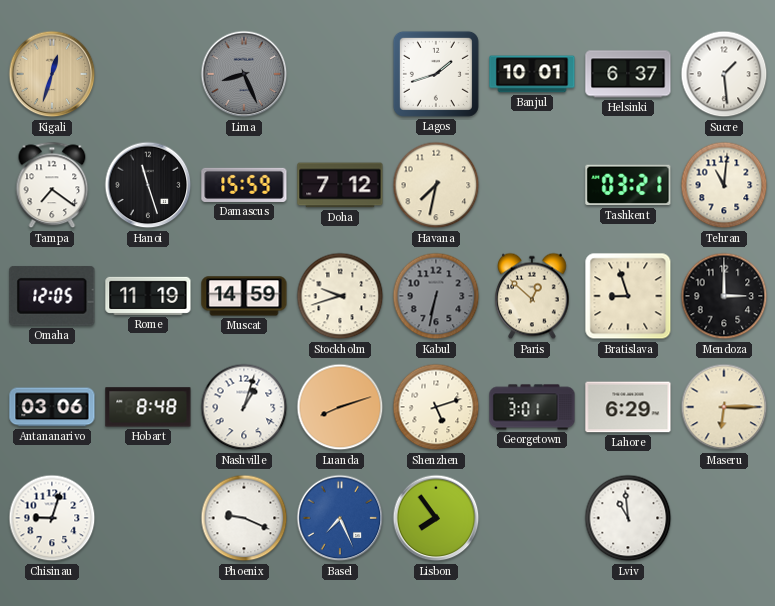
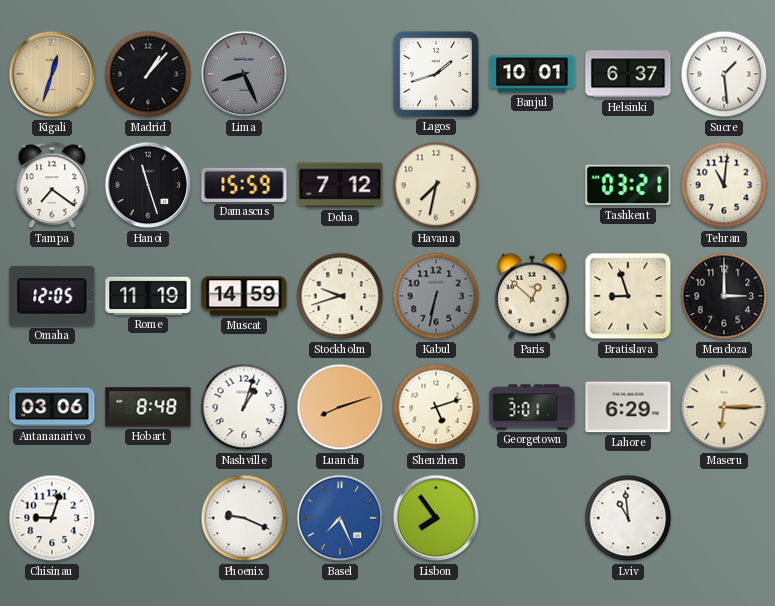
Madrid: none -> 1:07
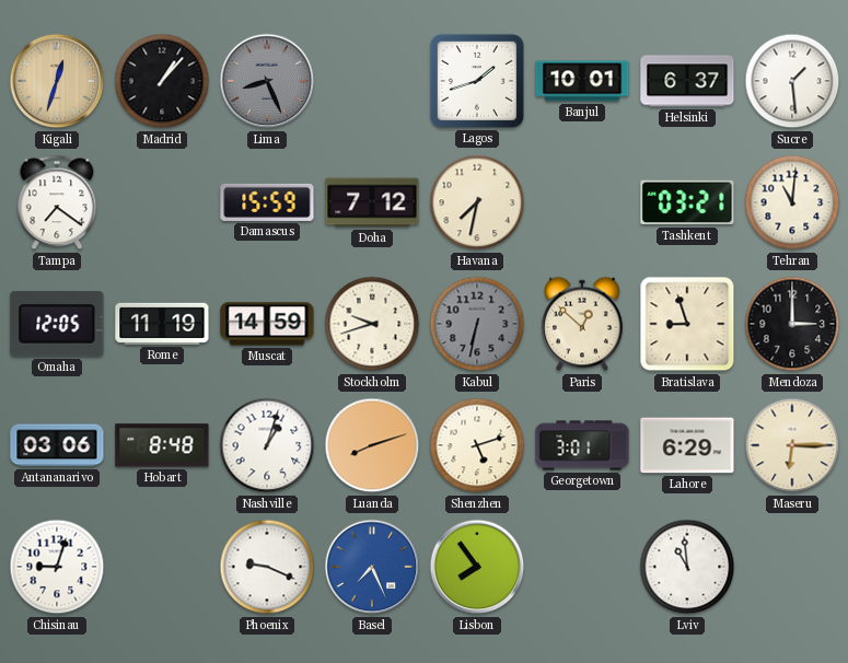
Hanoi: 11:27 -> none
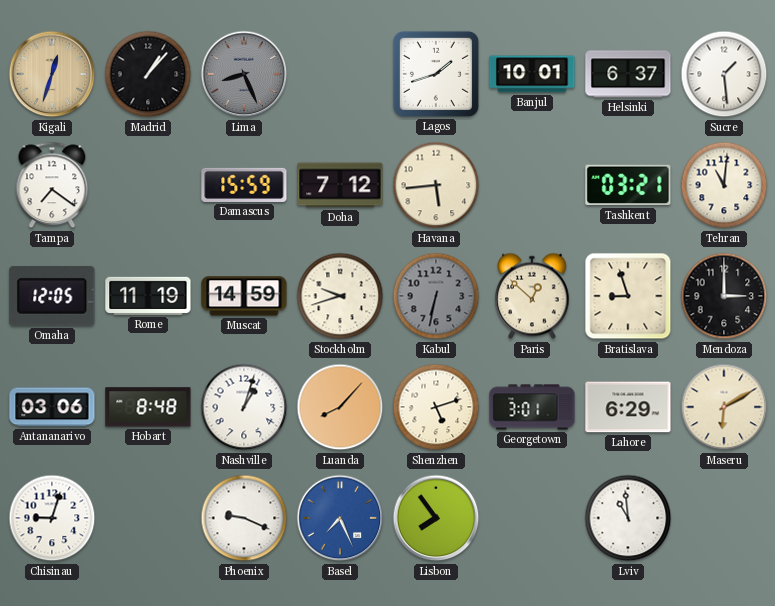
Havana: 7:32 -> 5:44
Luanda: 8:12 -> 8:07
Maseru: 6:15 -> 6:10
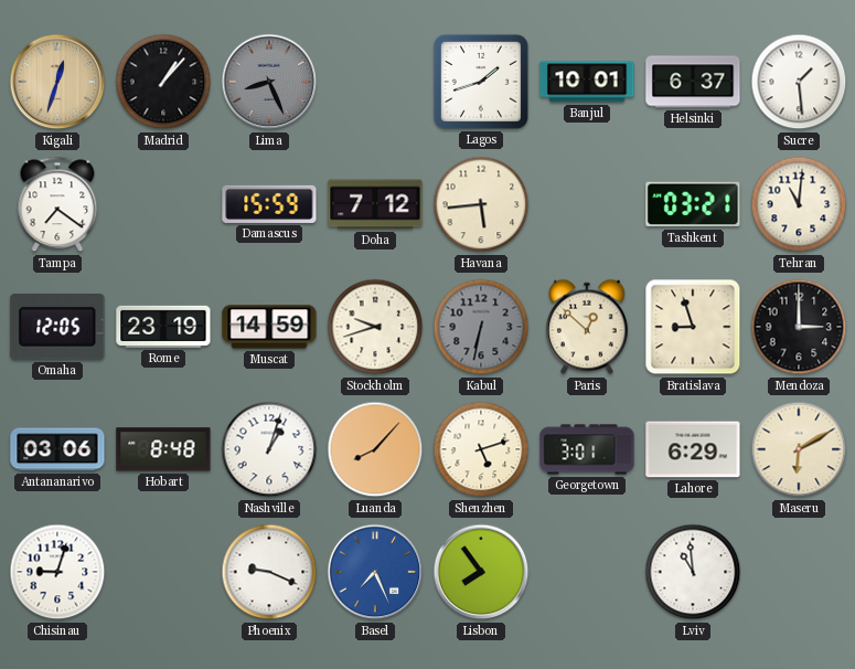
Rome: 11:19 -> 23:19
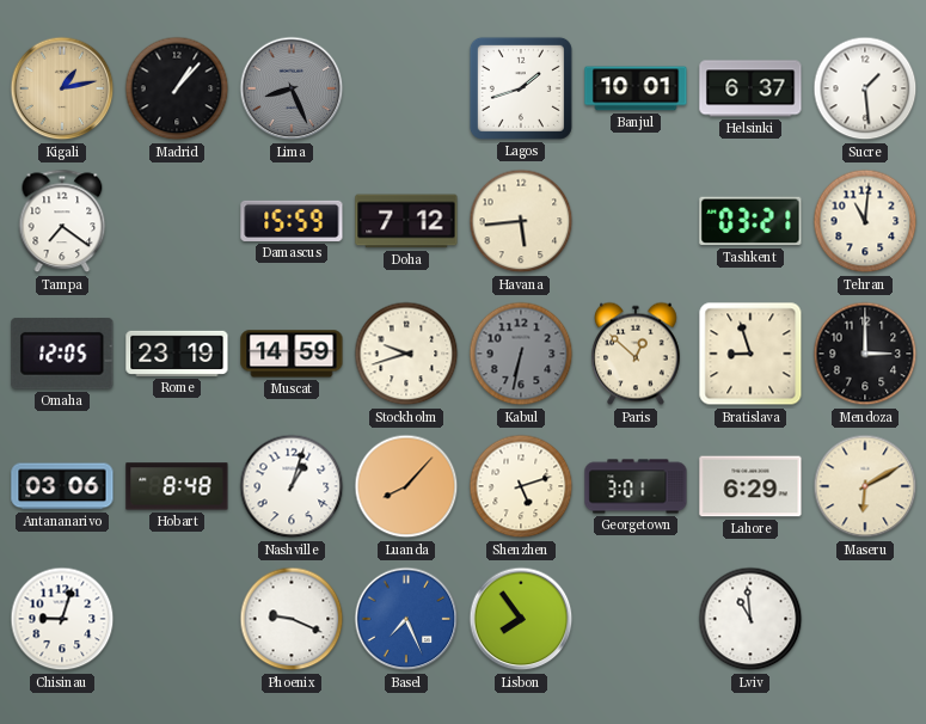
Kigali: 12:33 -> 1:13
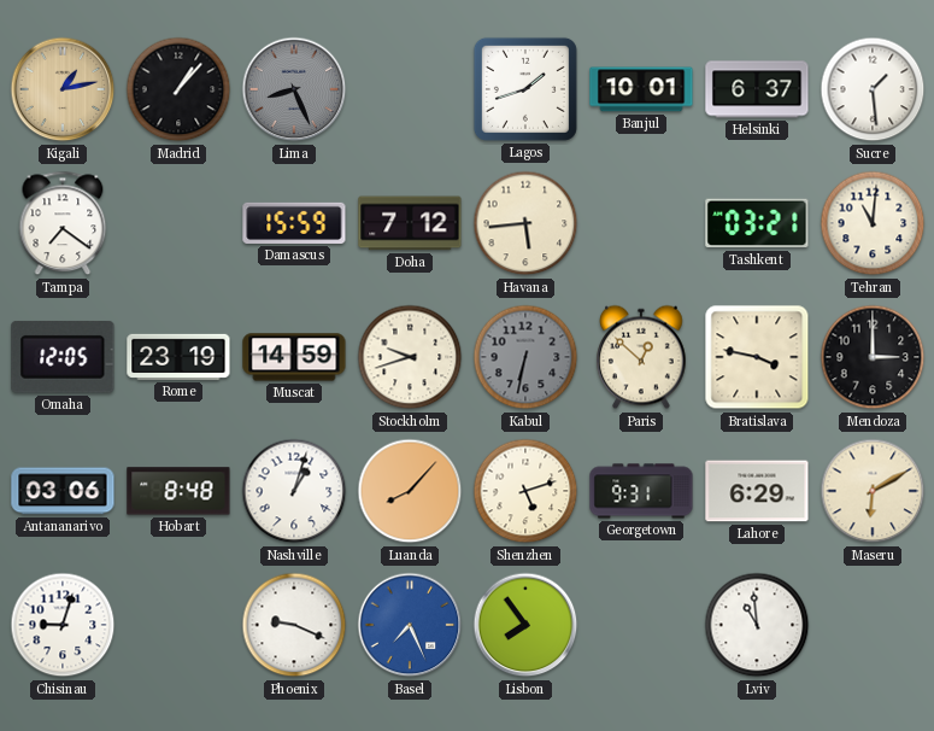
Bratislava: 8:57 -> 3:47
Georgetown: 3:01 -> 9:31
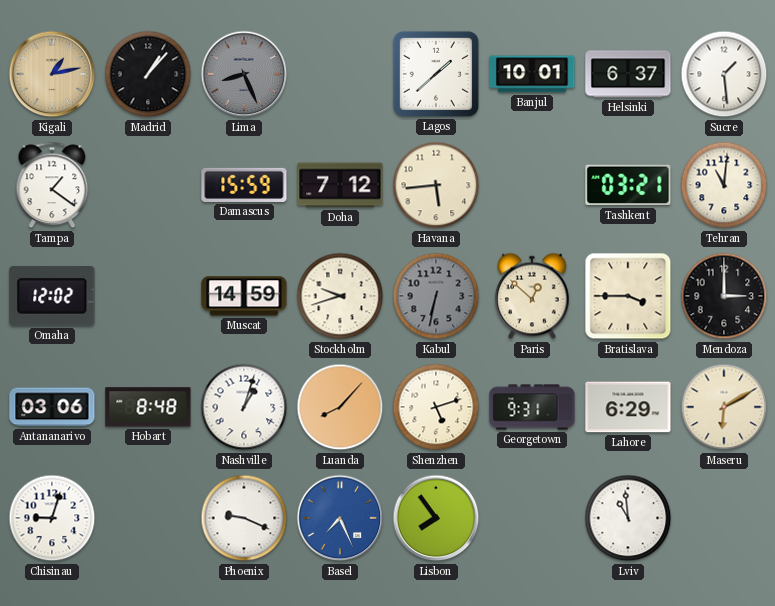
Lagos: 1:42 -> 1:38
Tampa: 7:21 -> 1:21
Omaha: 12:05 -> 12:02
Rome: 23:19 -> none
Bratislava: 3:47 -> 3:45
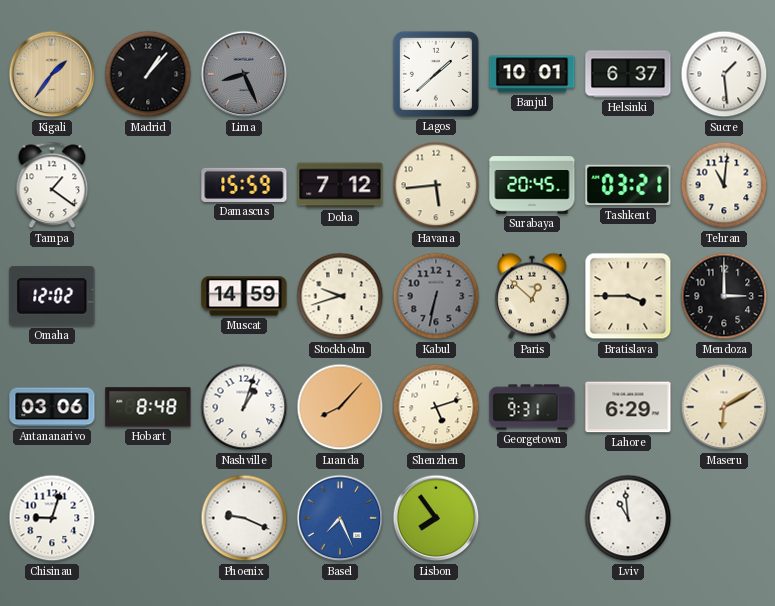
Kigali: 1:13 -> 1:36
Surabaya: none -> 20:45
